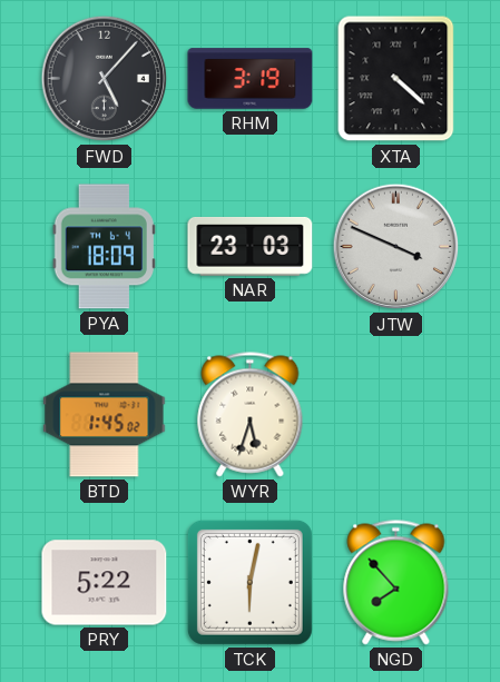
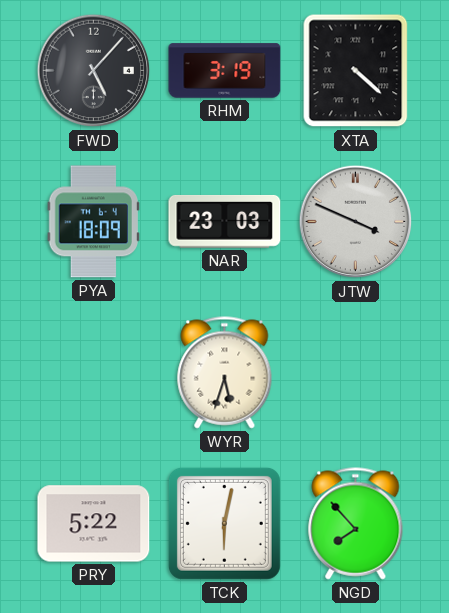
BTD: 1:45 -> none
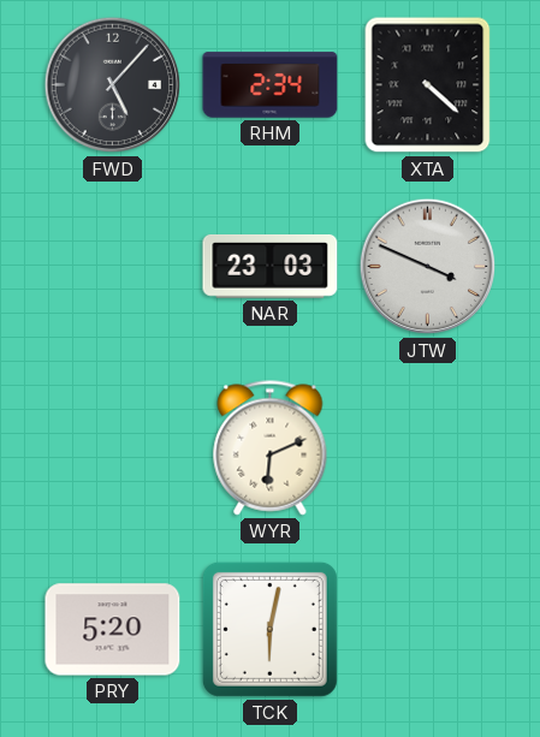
RHM: 3:19 -> 2:34
PYA: 18:09 -> none
WYR: 5:33 -> 6:11
PRY: 5:22 -> 5:20
NGD: 7:53 -> none
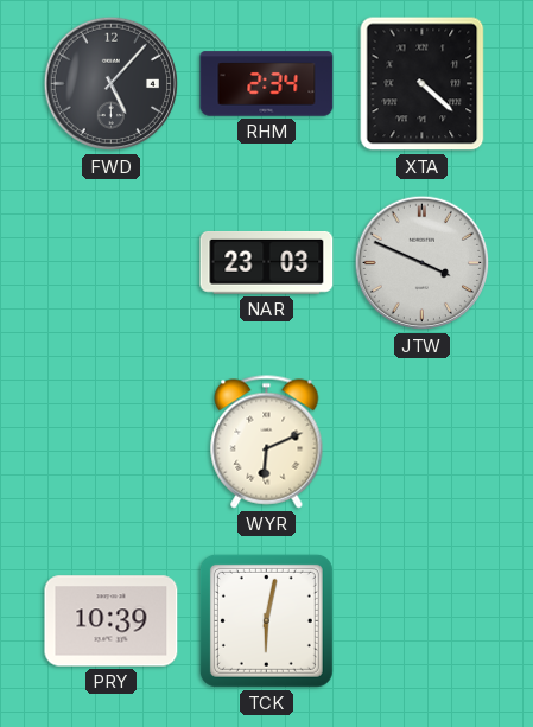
PRY: 5:20 -> 10:39
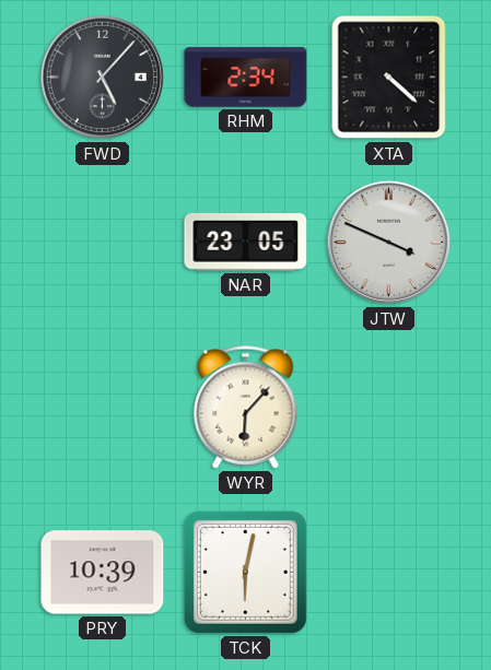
NAR: 23:03 -> 23:05
WYR: 6:11 -> 6:07
